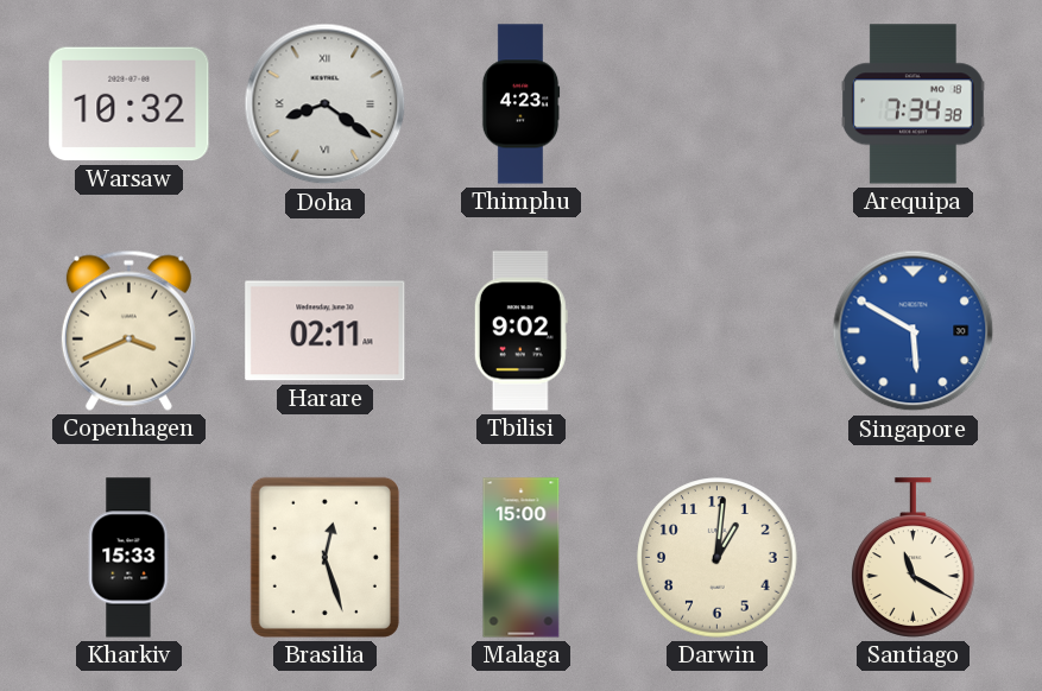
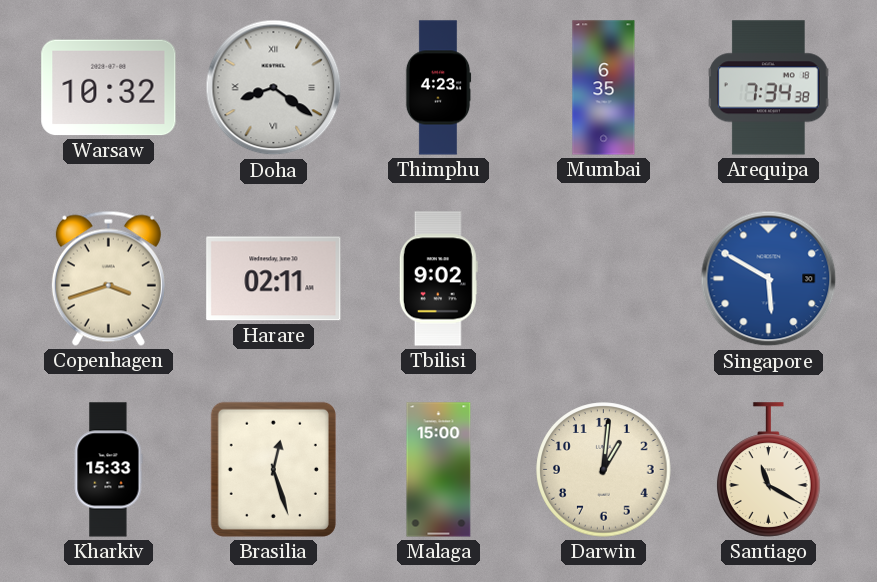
Mumbai: none -> 6:35
Copenhagen: 3:41 -> 3:42
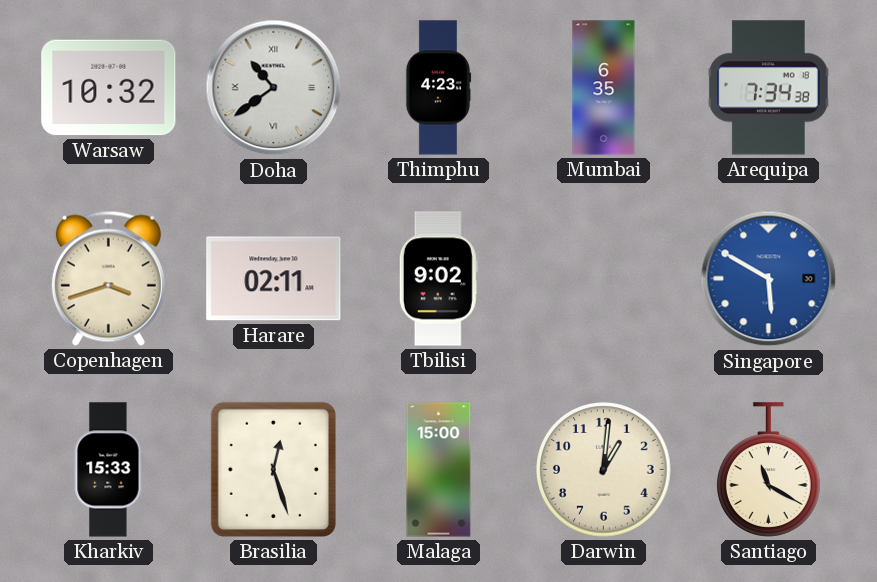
Doha: 8:21 -> 10:39
